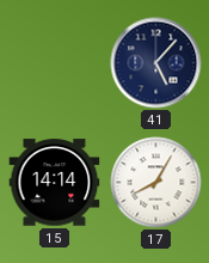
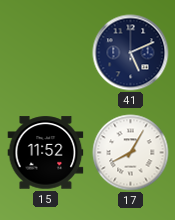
41: 5:07 -> 5:11
15: 14:14 -> 11:52
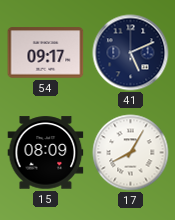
54: none -> 09:17
15: 11:52 -> 08:09
